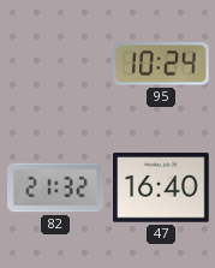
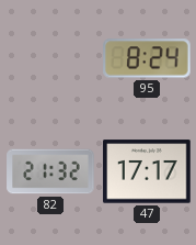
95: 10:24 -> 8:24
47: 16:40 -> 17:17
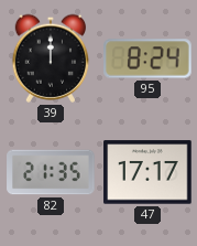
39: none -> 12:00
82: 21:32 -> 21:35
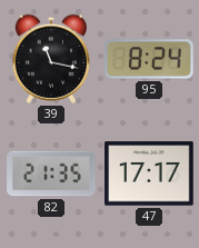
39: 12:00 -> 11:17
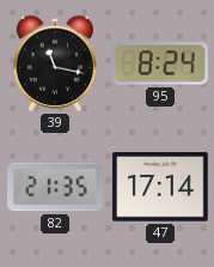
47: 17:17 -> 17:14
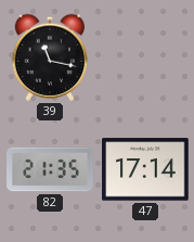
95: 8:24 -> none
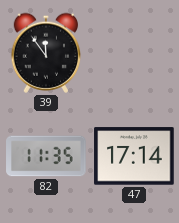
39: 11:17 -> 11:54
82: 21:35 -> 11:35
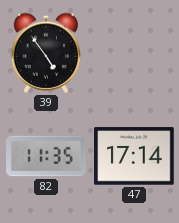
39: 11:54 -> 4:54
